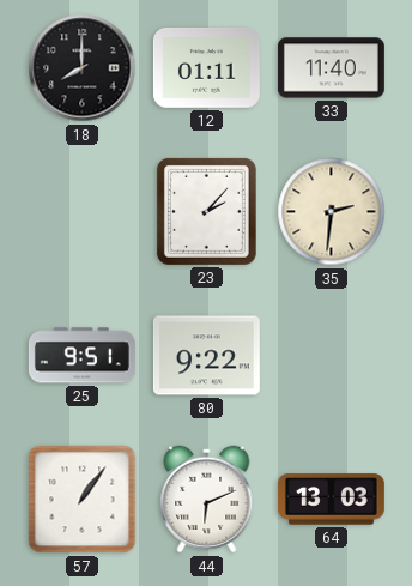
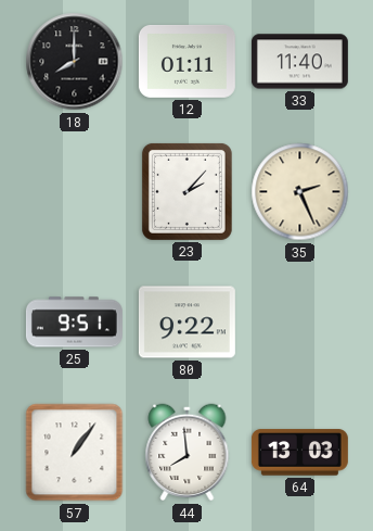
35: 2:31 -> 2:26
44: 6:11 -> 7:59
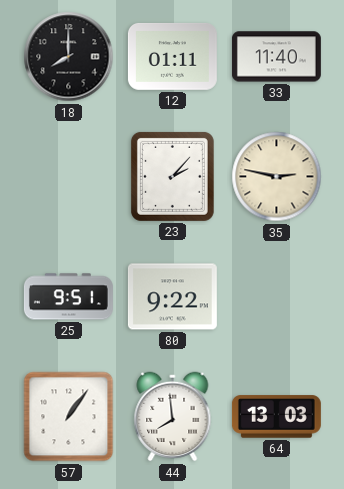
35: 2:26 -> 2:47
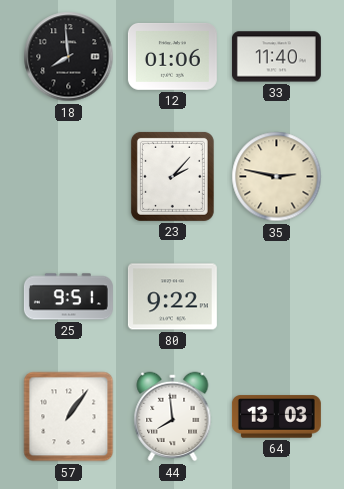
18: 8:00 -> 7:59
12: 01:11 -> 01:06
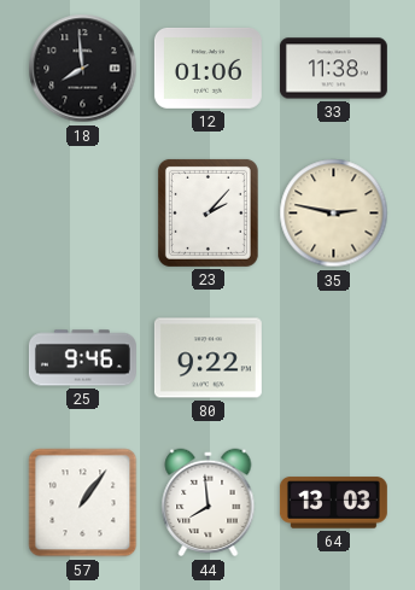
33: 11:40 -> 11:38
25: 9:51 -> 9:46
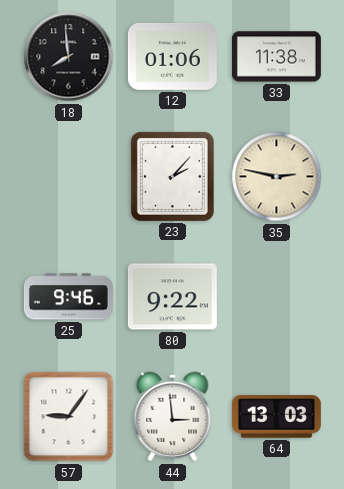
57: 1:06 -> 9:06
44: 7:59 -> 2:59
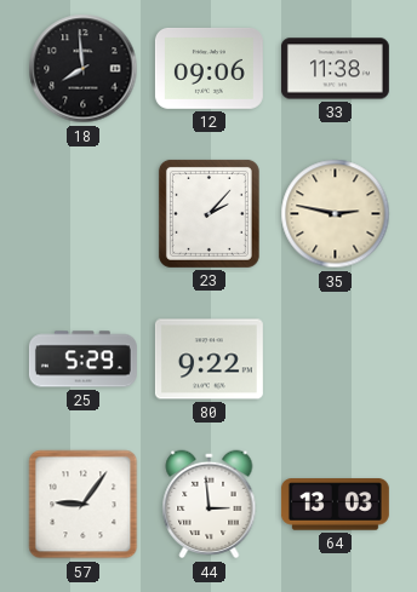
12: 01:06 -> 09:06
25: 9:46 -> 5:29
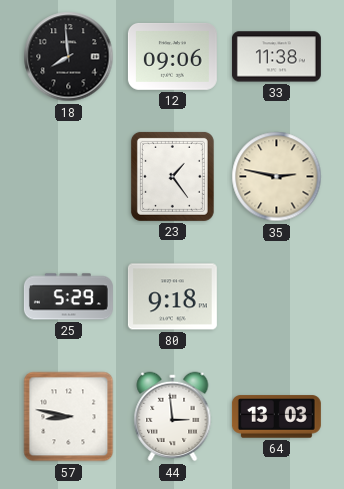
23: 2:07 -> 1:24
80: 9:22 -> 9:18
57: 9:06 -> 8:47
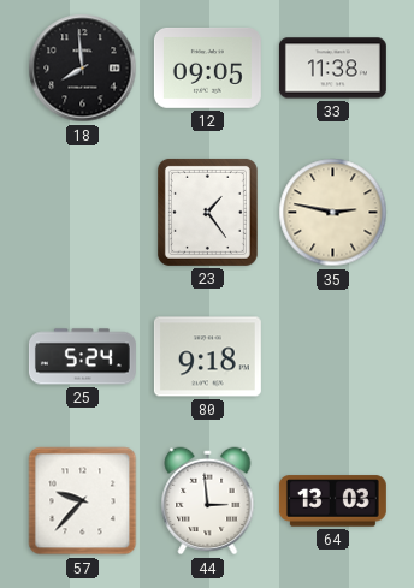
12: 09:06 -> 09:05
25: 5:29 -> 5:24
57: 8:47 -> 9:37
